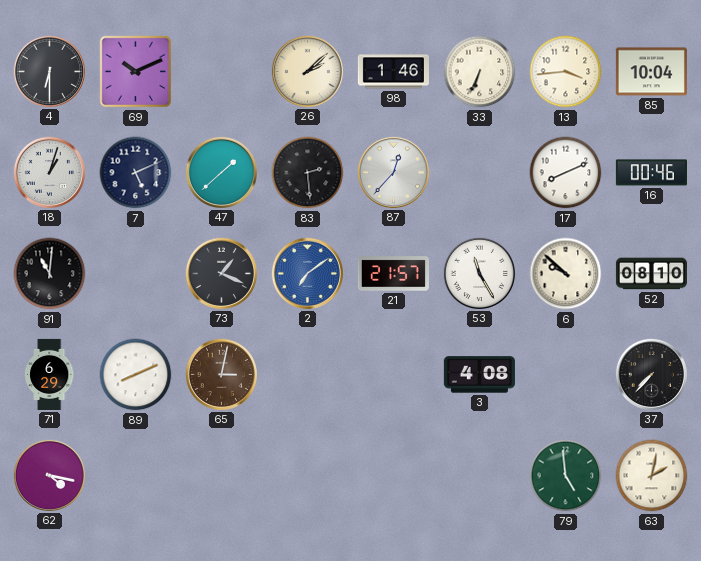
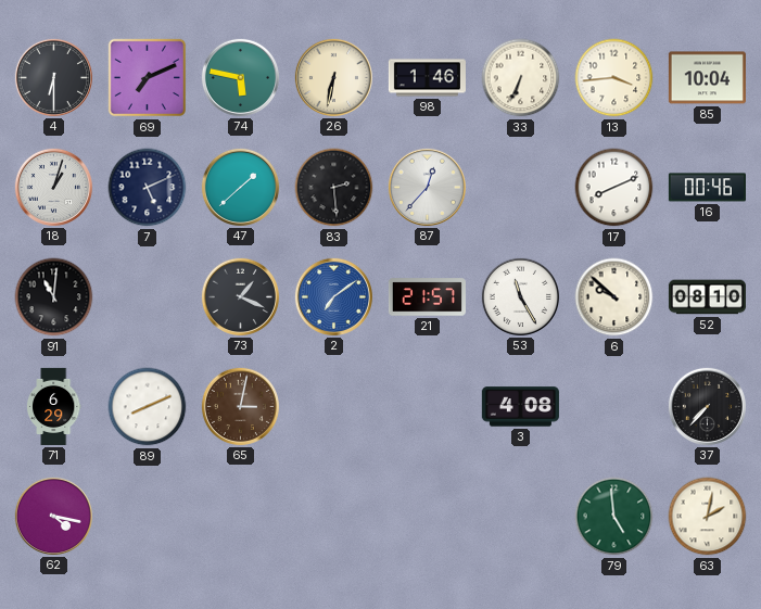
69: 10:11 -> 7:11
74: none -> 5:47
26: 2:08 -> 6:32
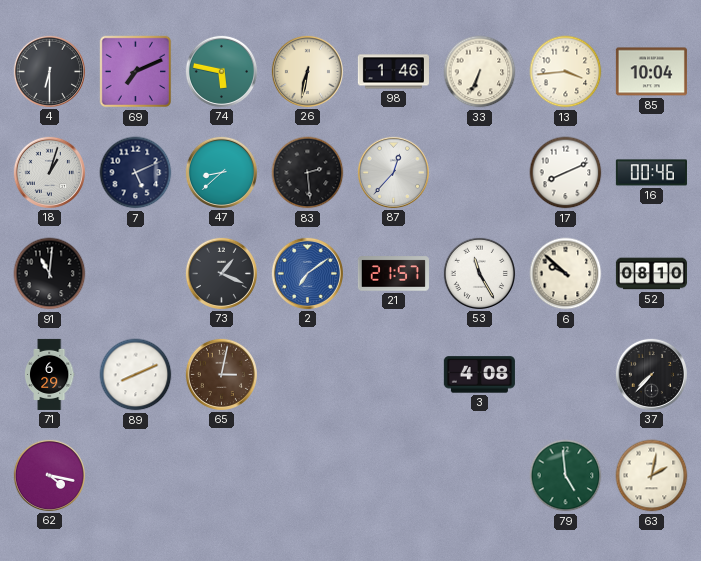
47: 1:38 -> 8:38
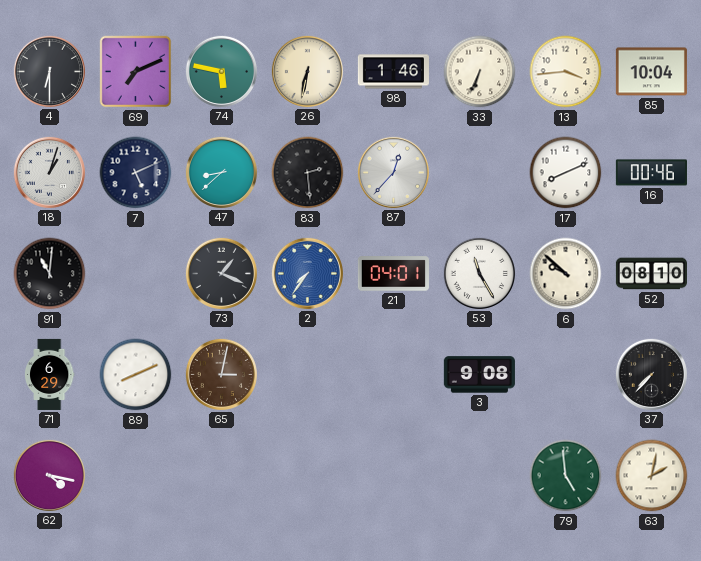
2: 7:09 -> 7:36
21: 21:57 -> 04:01
3: 4:08 -> 9:08
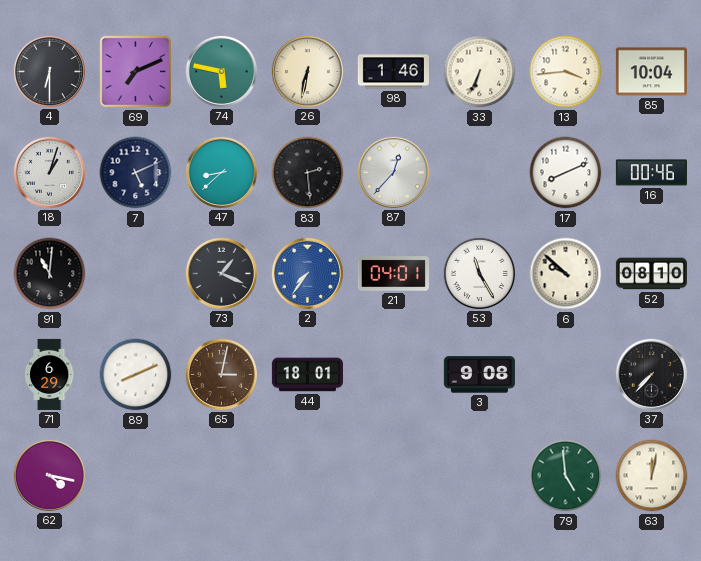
44: none -> 18:01
63: 2:02 -> 12:02
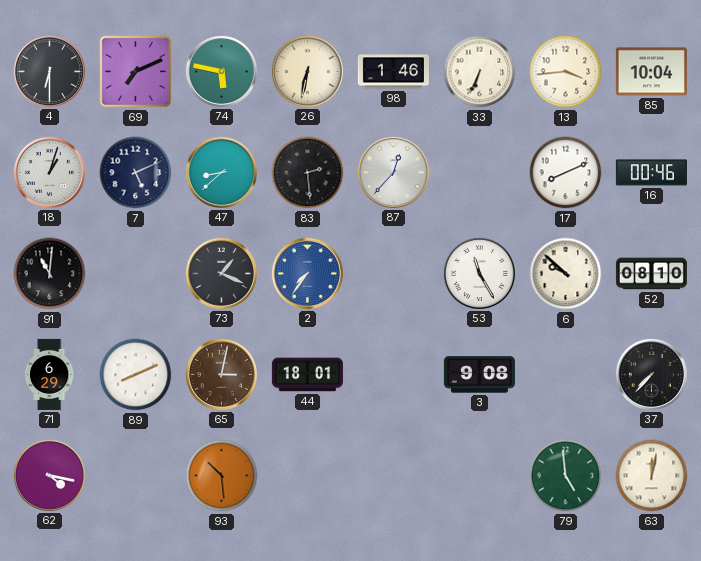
21: 04:01 -> none
93: none -> 10:29
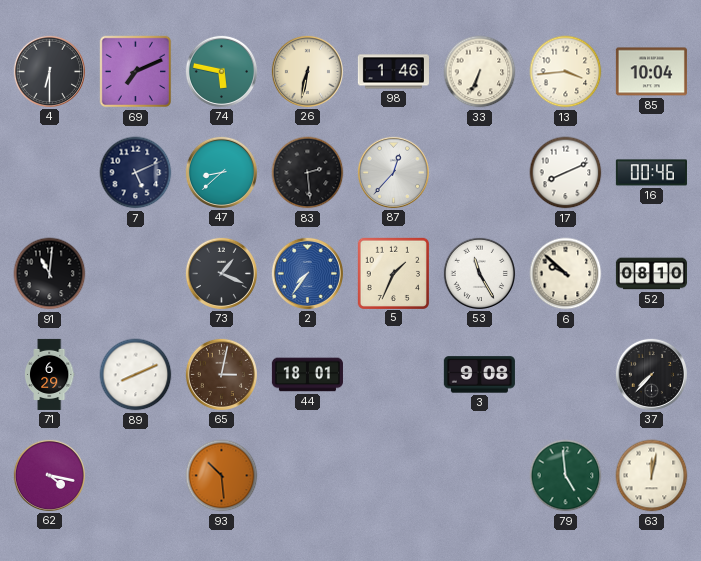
18: 1:03 -> none
5: none -> 1:34
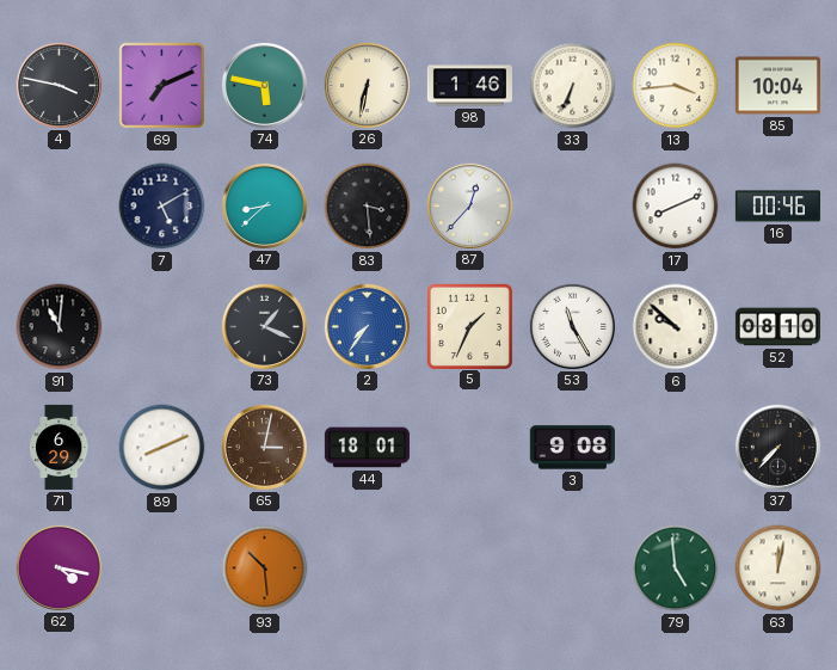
4: 6:30 -> 3:47
7: 5:11 -> 5:10
83: 2:29 -> 3:29
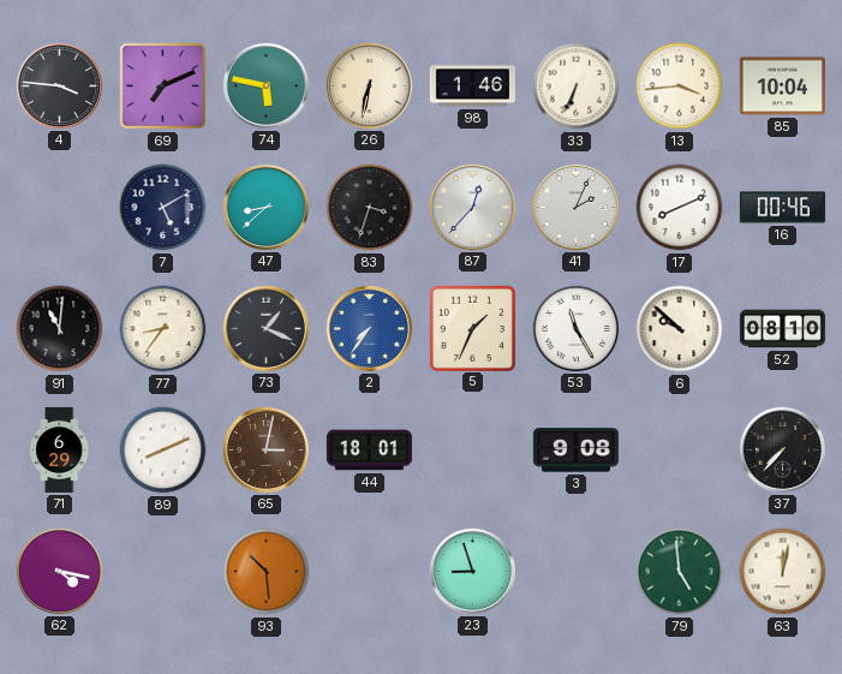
4: 3:47 -> 3:46
83: 3:29 -> 3:33
41: none -> 2:04
77: none -> 8:36
23: none -> 8:57
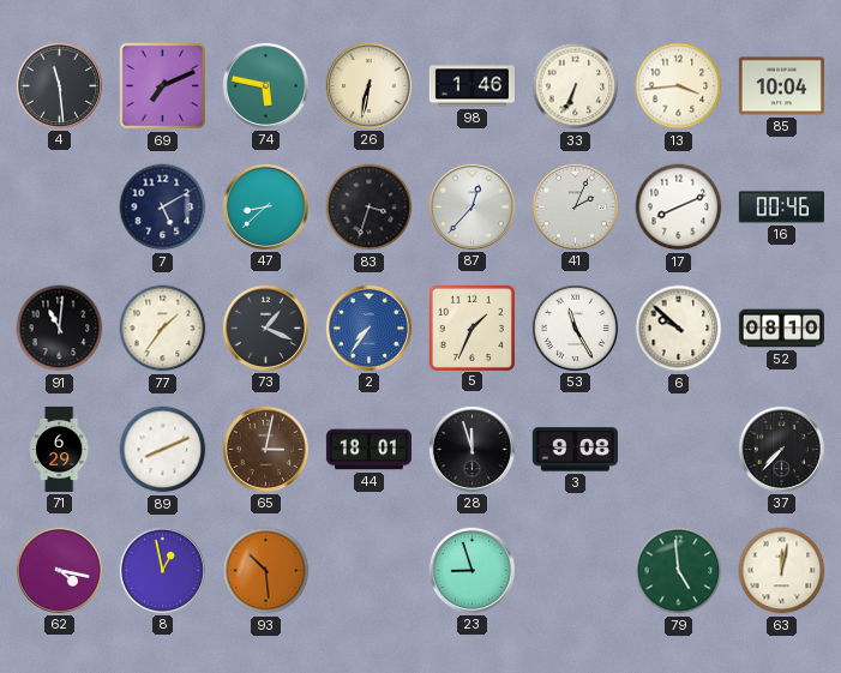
4: 3:46 -> 11:29
77: 8:36 -> 1:36
28: none -> 11:57
8: none -> 12:58
